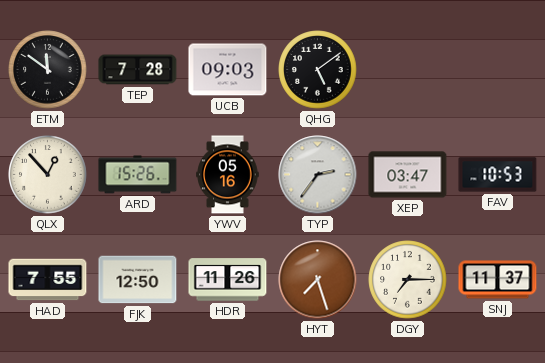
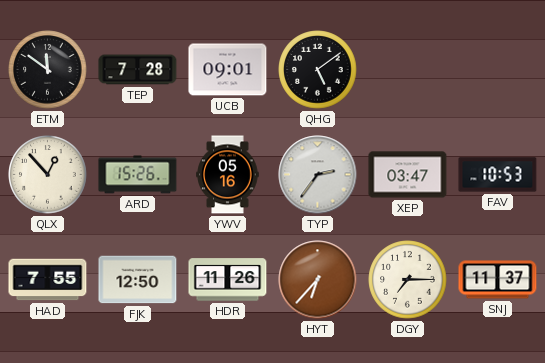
UCB: 09:03 -> 09:01
HYT: 7:27 -> 6:37
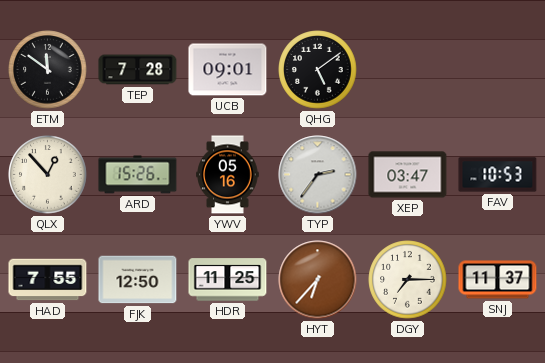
HDR: 11:26 -> 11:25
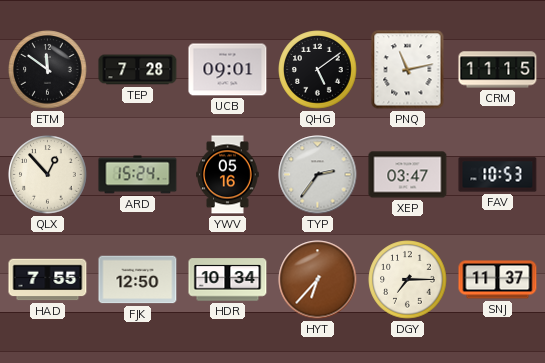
PNQ: none -> 11:13
CRM: none -> 11:15
ARD: 15:26 -> 15:24
HDR: 11:25 -> 10:34
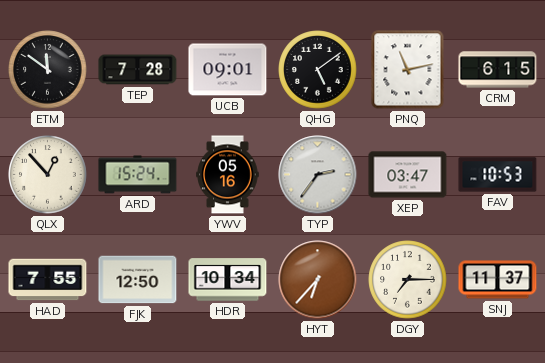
CRM: 11:15 -> 6:15
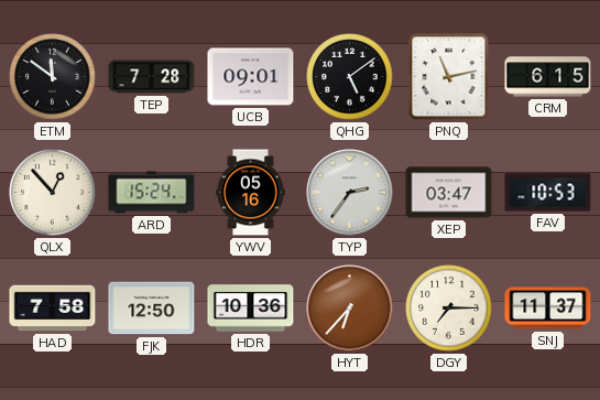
HAD: 7:55 -> 7:58
HDR: 10:34 -> 10:36
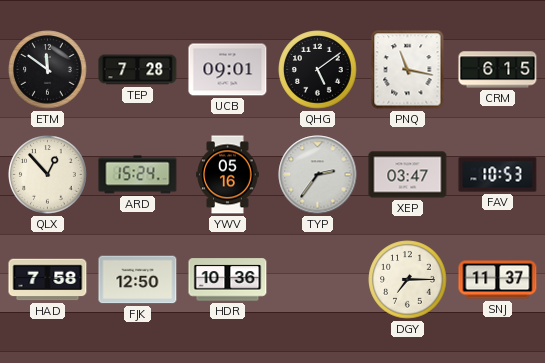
PNQ: 11:13 -> 11:17
HYT: 6:37 -> none
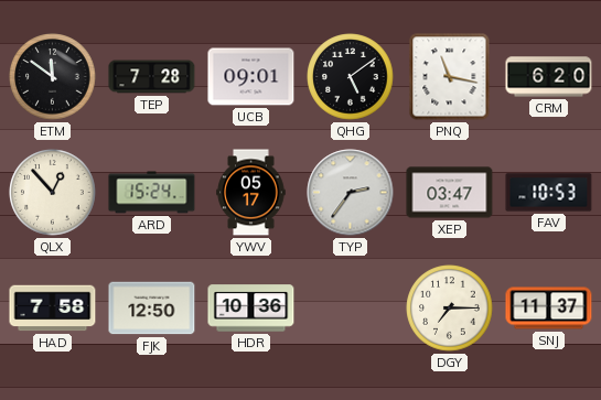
CRM: 6:15 -> 6:20
YWV: 05:16 -> 05:17
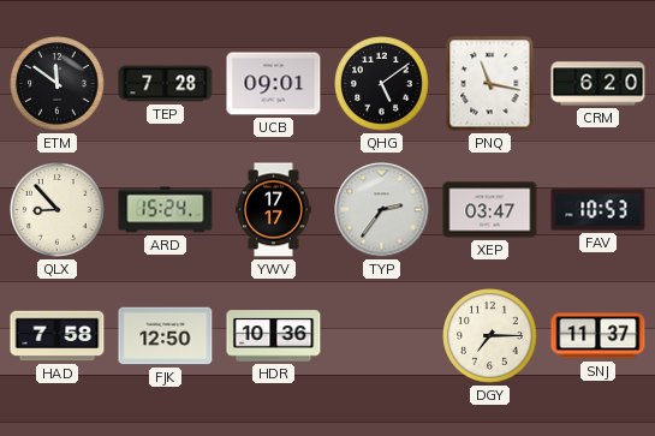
QLX: 12:53 -> 8:53
YWV: 05:17 -> 17:17
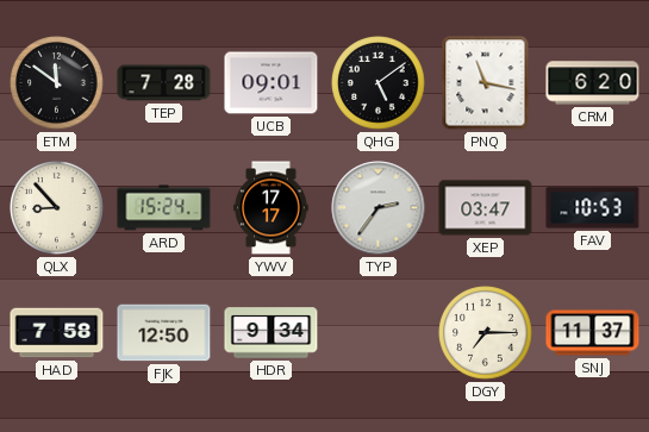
HDR: 10:36 -> 9:34
